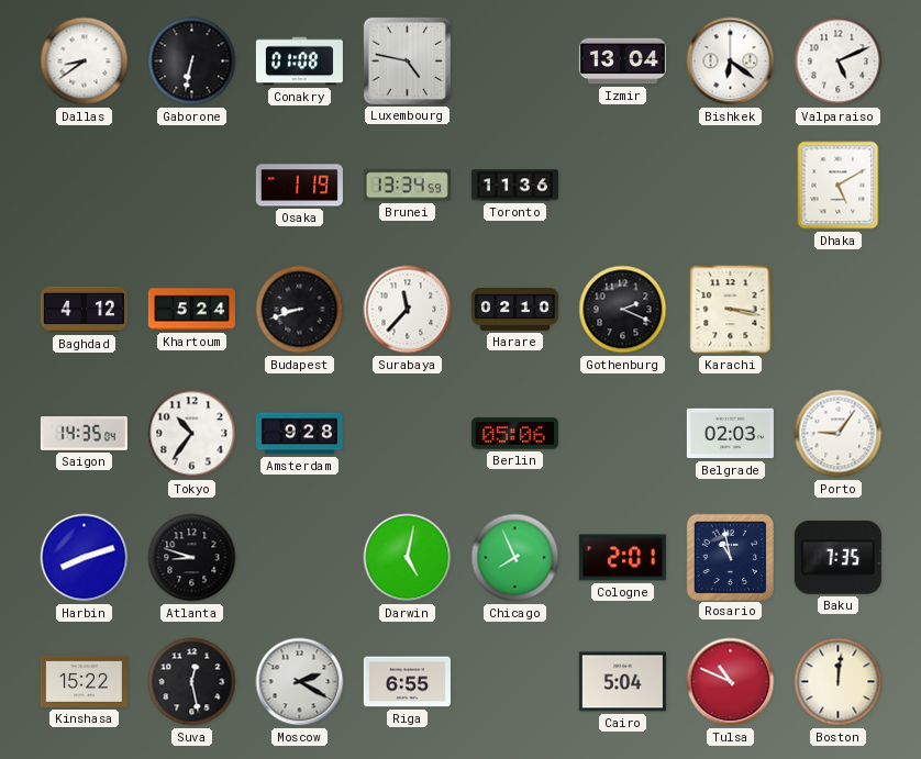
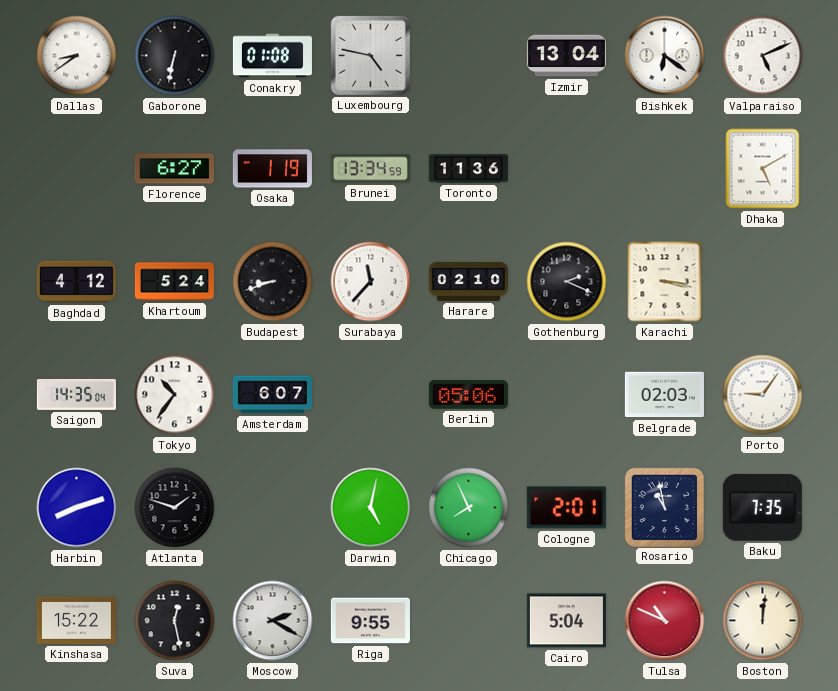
Florence: none -> 6:27
Amsterdam: 9:28 -> 6:07
Atlanta: 8:48 -> 1:48
Riga: 6:55 -> 9:55
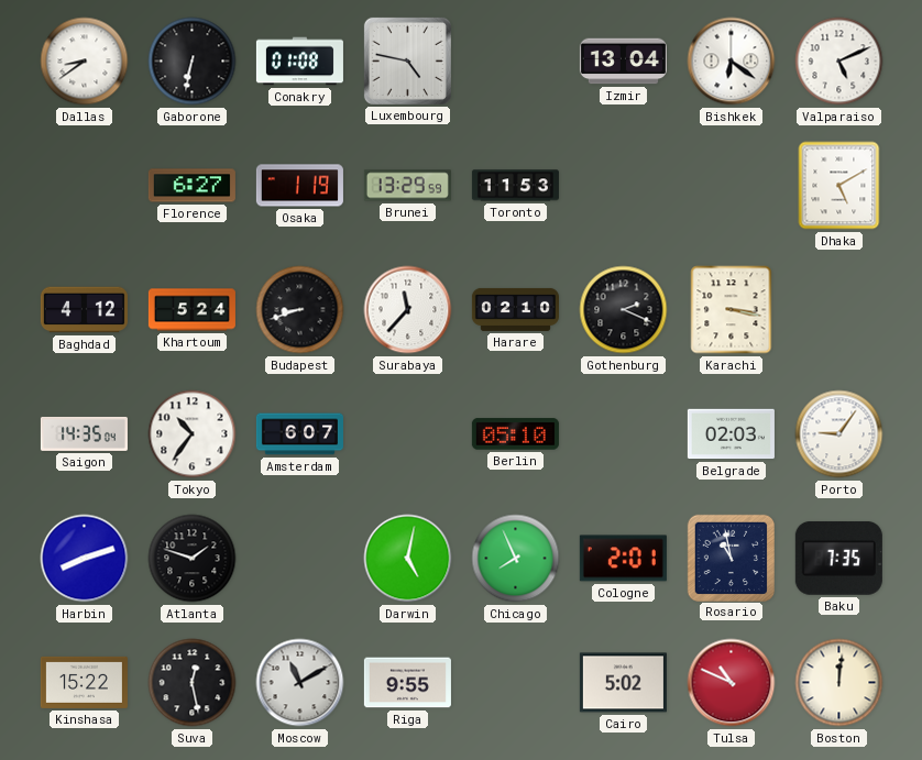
Brunei: 13:34 -> 13:29
Toronto: 11:36 -> 11:53
Berlin: 05:06 -> 05:10
Moscow: 2:20 -> 11:10
Cairo: 5:04 -> 5:02
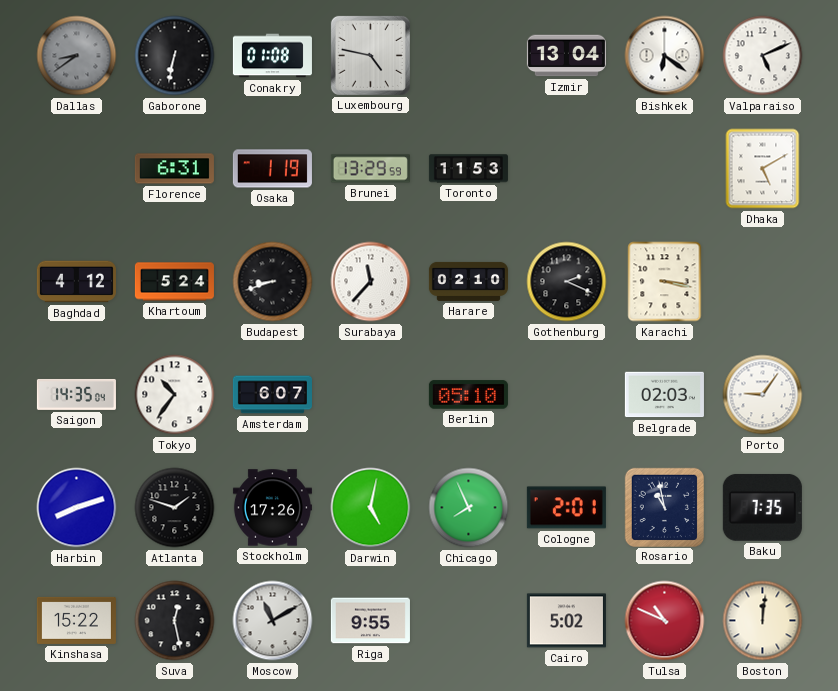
Dallas dial: white -> grey
Florence: 6:27 -> 6:31
Stockholm: none -> 17:26
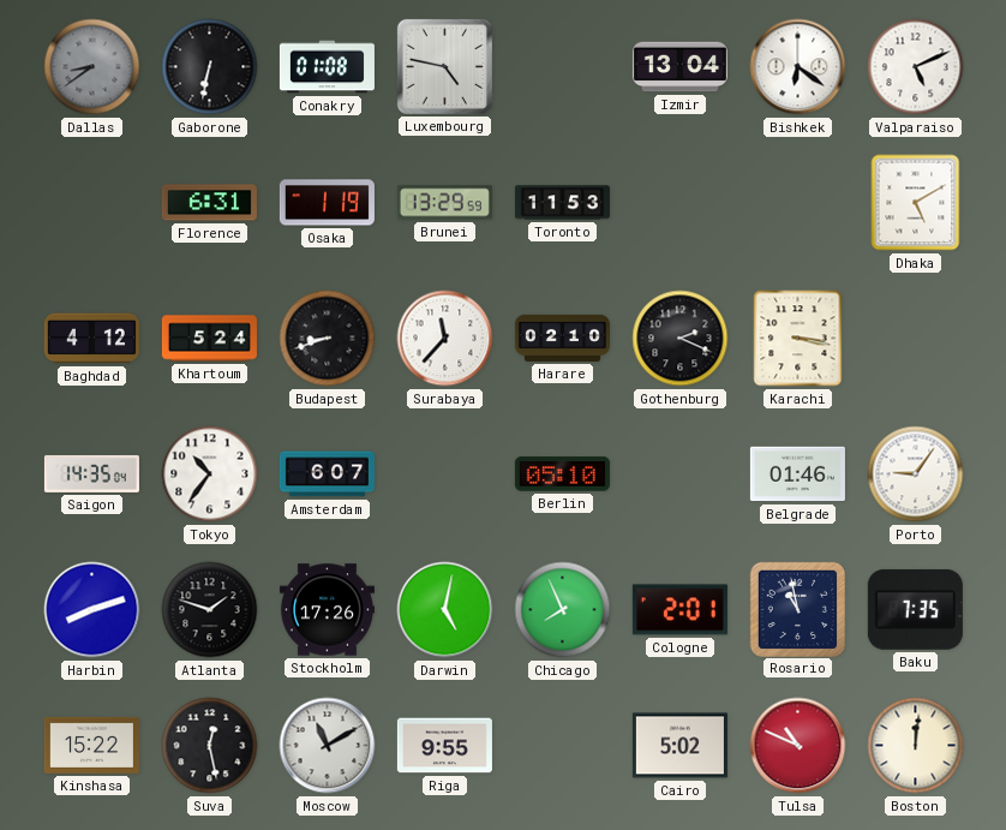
Belgrade: 02:03 -> 01:46
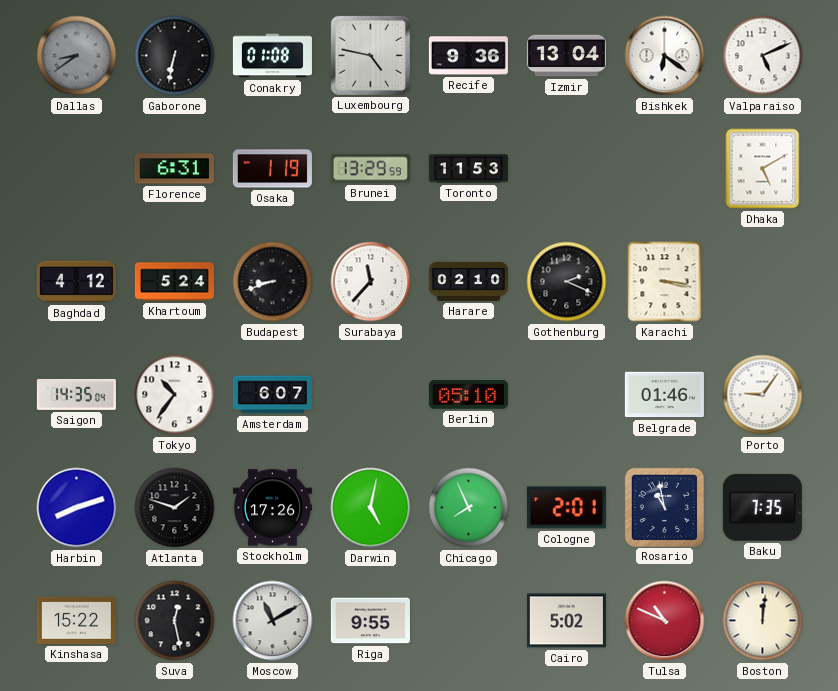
Recife: none -> 9:36
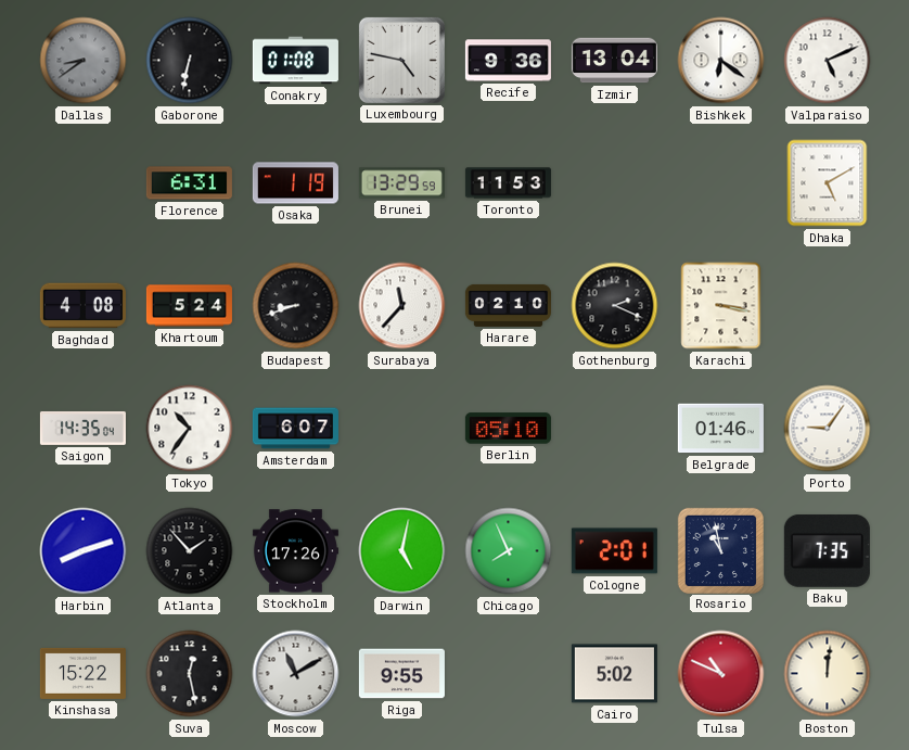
Baghdad: 4:12 -> 4:08
Atlanta: 1:48 -> 1:53
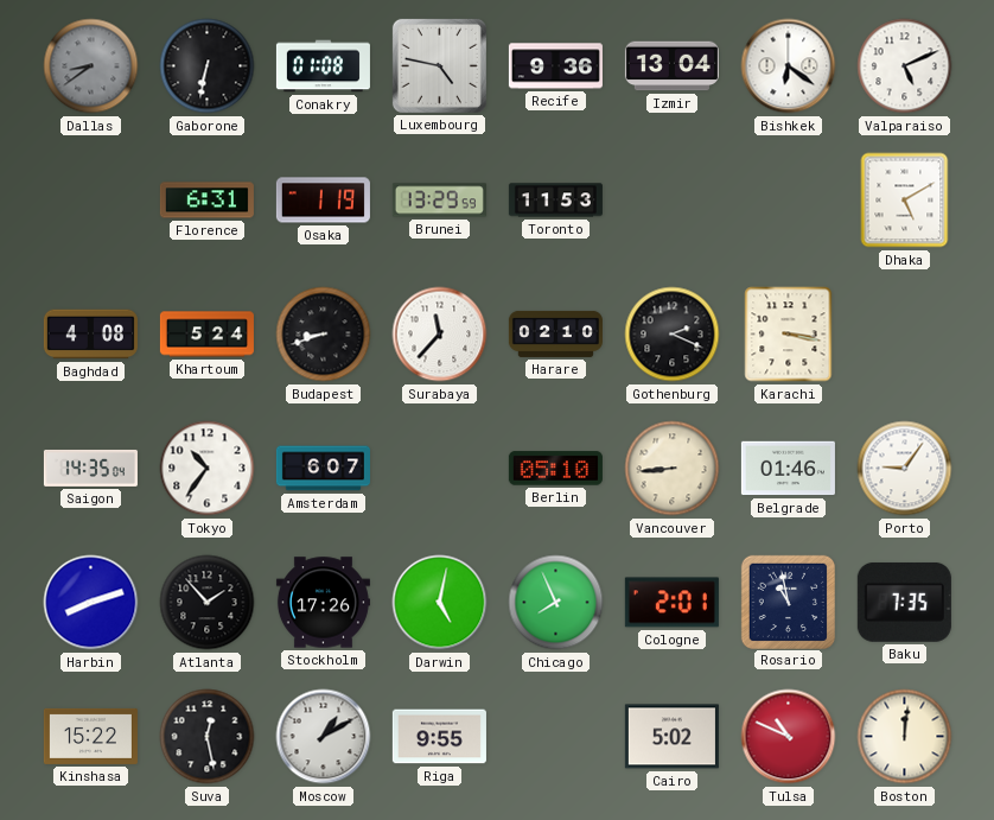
Vancouver: none -> 8:44
Moscow: 11:10 -> 1:10
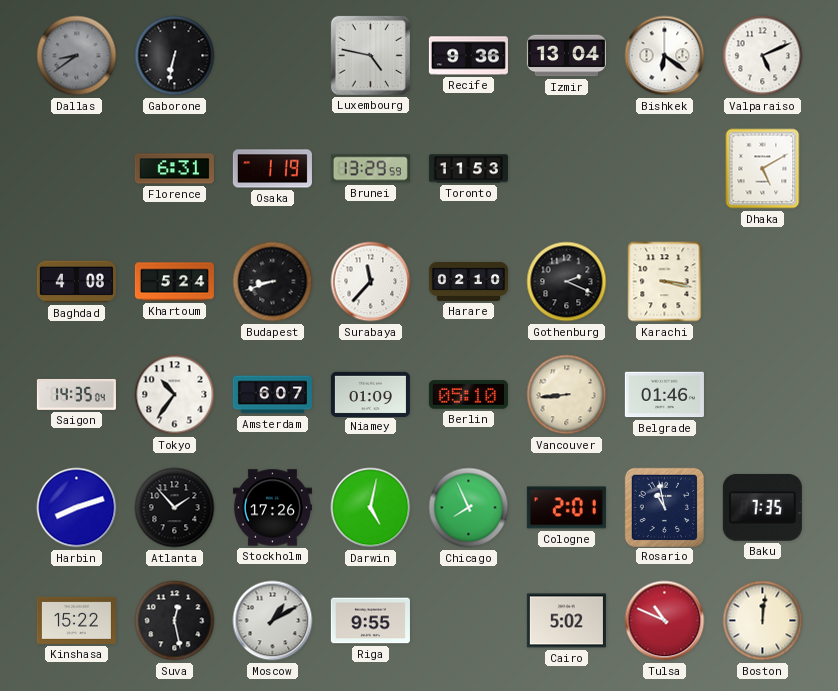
Conakry: 01:08 -> none
Niamey: none -> 01:09
Porto: 9:06 -> none
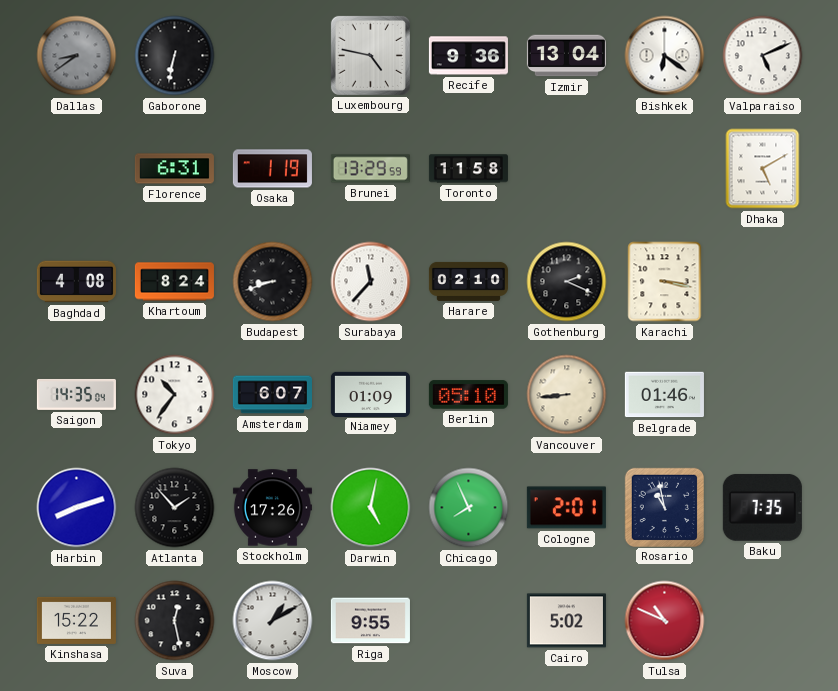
Toronto: 11:53 -> 11:58
Khartoum: 5:24 -> 8:24
Boston: 12:01 -> none
